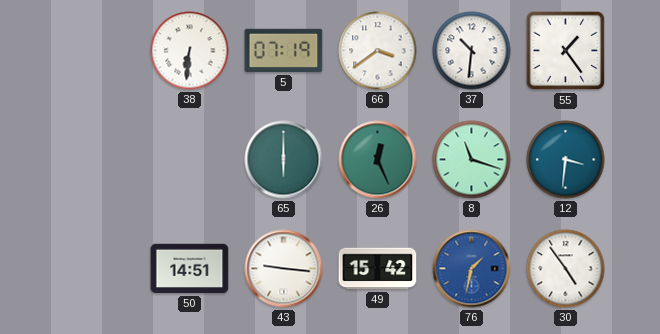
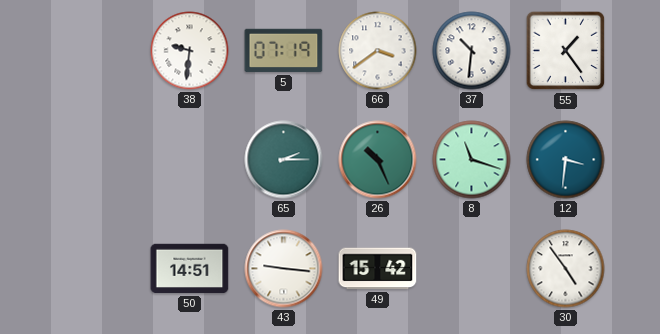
38: 6:31 -> 9:31
65: 6:00 -> 2:15
26: 12:26 -> 10:26
76: 1:32 -> none
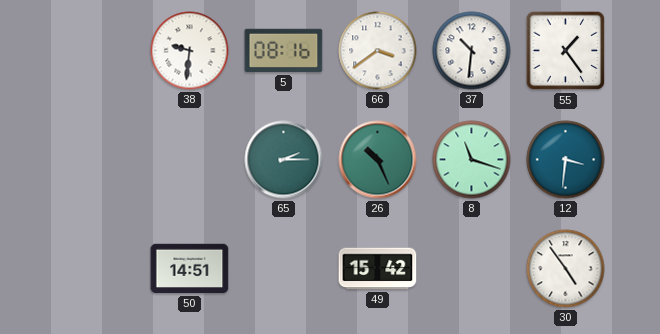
5: 07:19 -> 08:16
43: 9:16 -> none
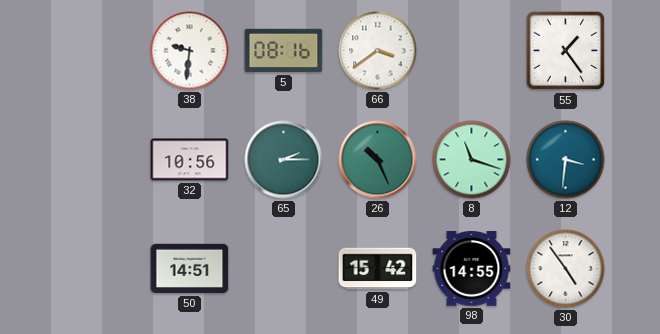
37: 10:31 -> none
32: none -> 10:56
98: none -> 14:55
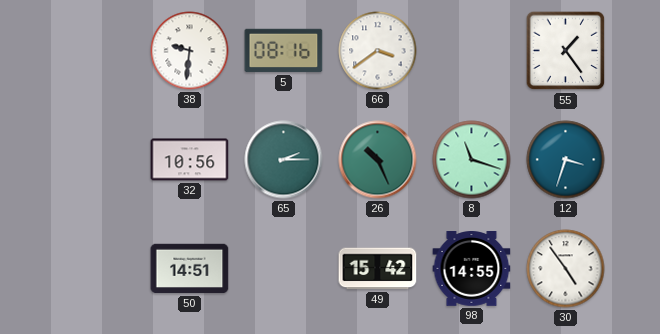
12: 3:31 -> 3:33
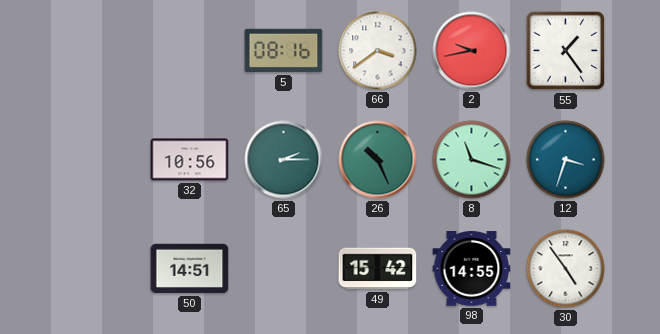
38: 9:31 -> none
2: none -> 9:43
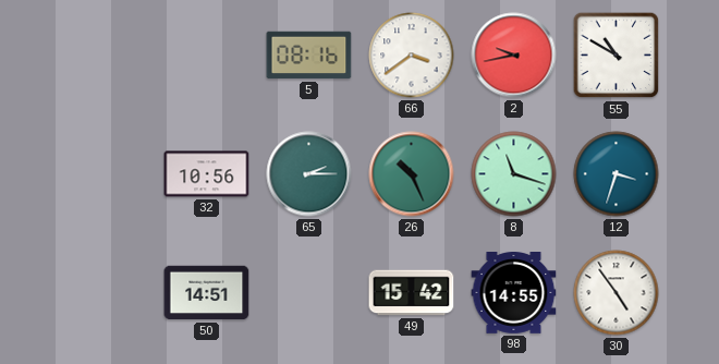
55: 1:24 -> 10:50
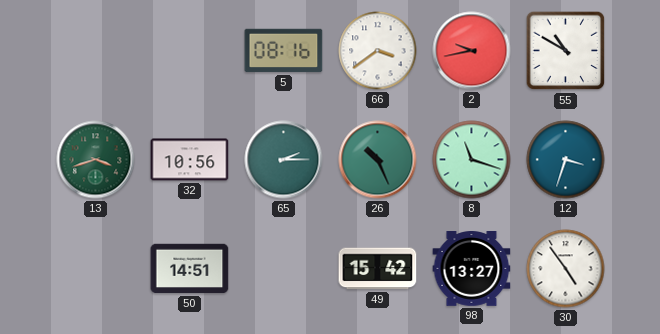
13: none -> 3:42
98: 14:55 -> 13:27
